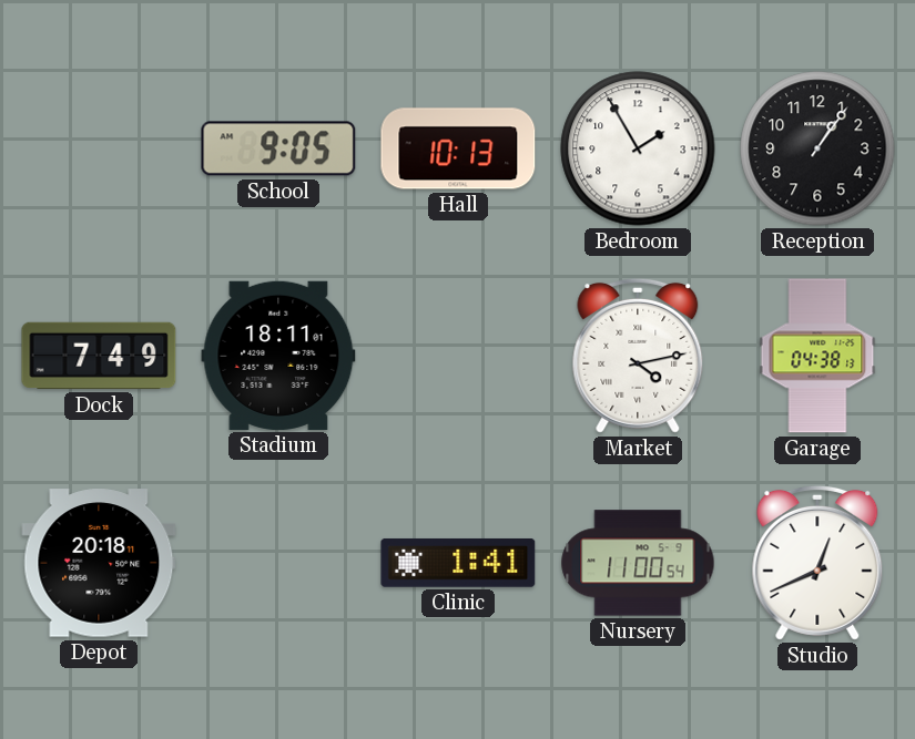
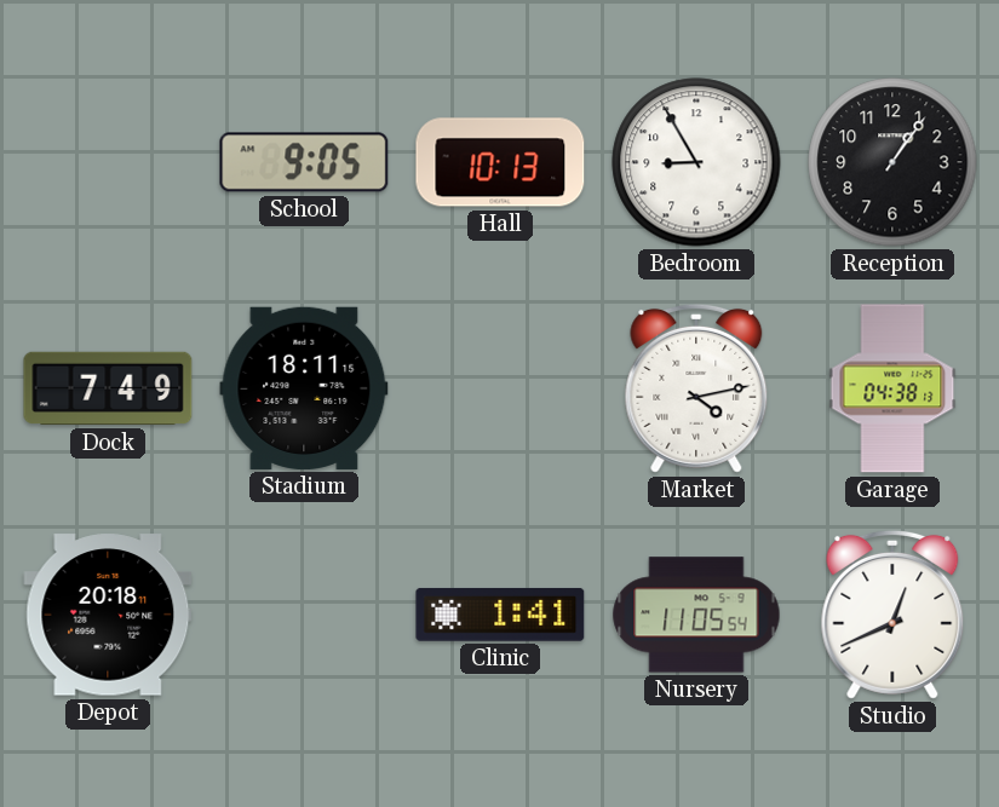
Bedroom: 1:55 -> 8:55
Stadium: 18:11:01 -> 18:11:15
Nursery: 11:00 -> 11:05
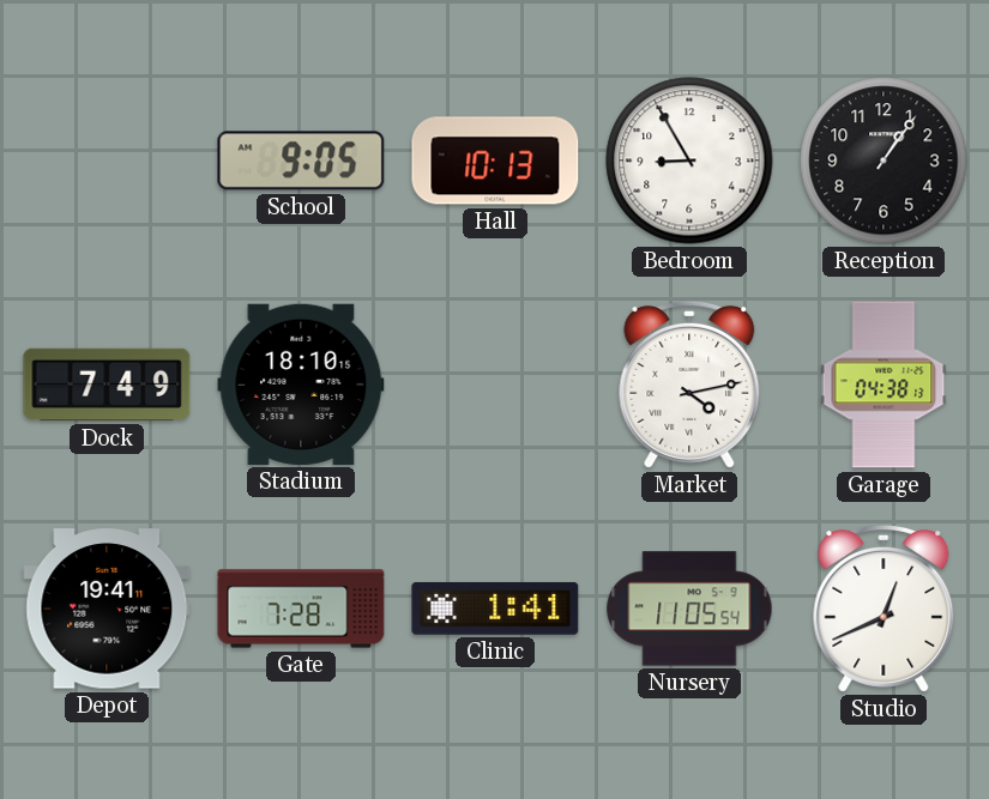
Stadium: 18:11 -> 18:10
Depot: 20:18 -> 19:41
Gate: none -> 7:28
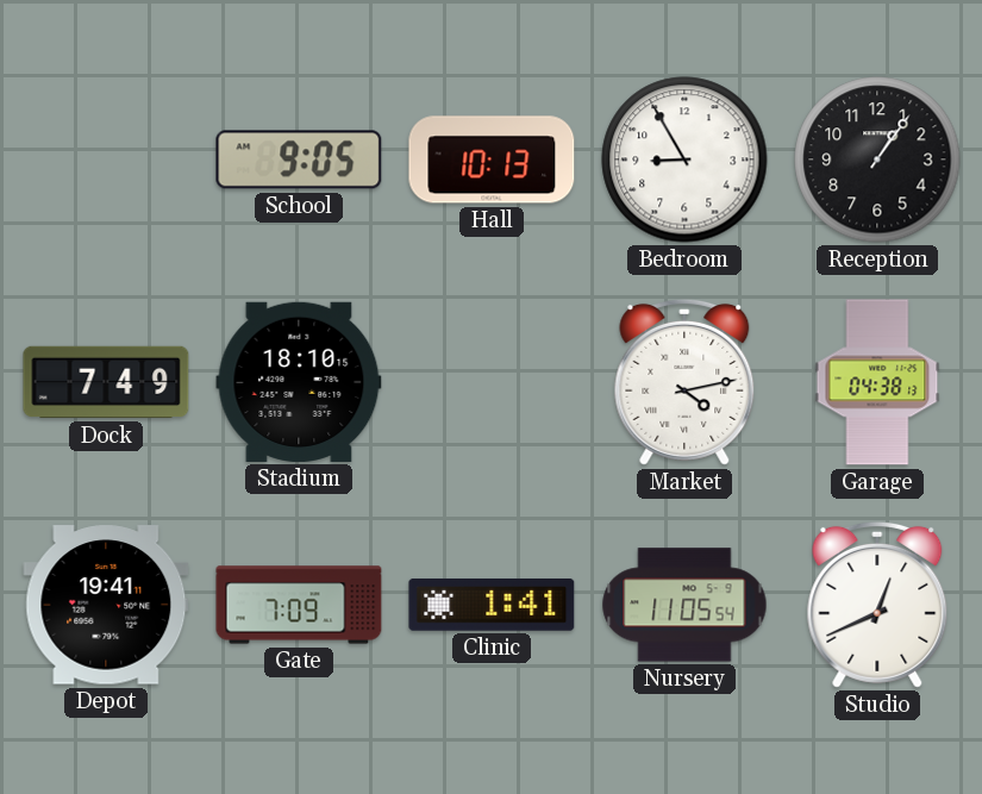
Gate: 7:28 -> 7:09
